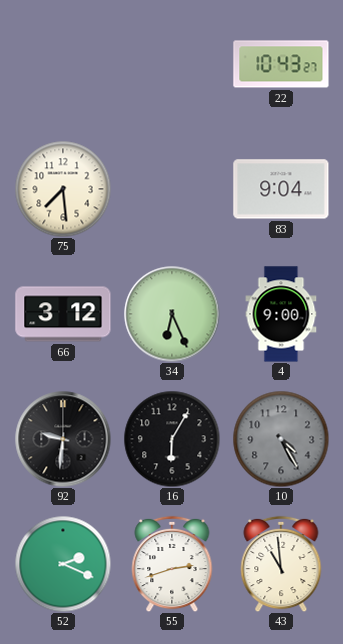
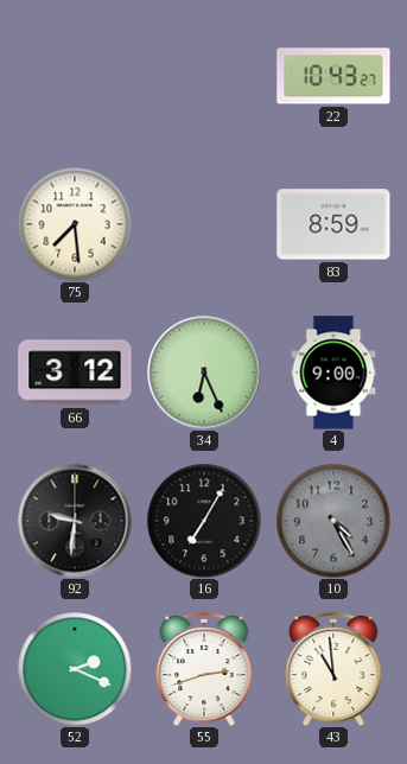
83: 9:04 -> 8:59
16: 6:05 -> 7:05
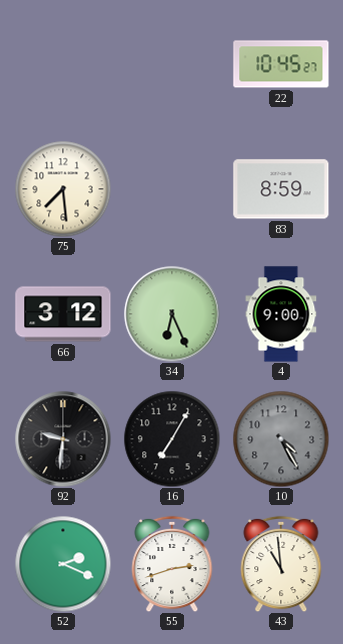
22: 10:43 -> 10:45
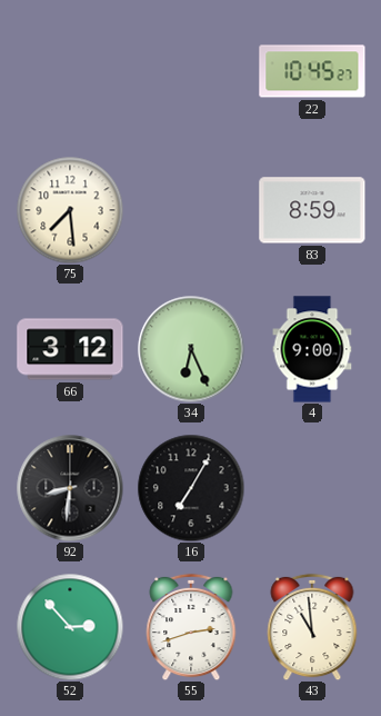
92: 9:31 -> 8:31
10: 4:25 -> none
52: 2:19 -> 2:53
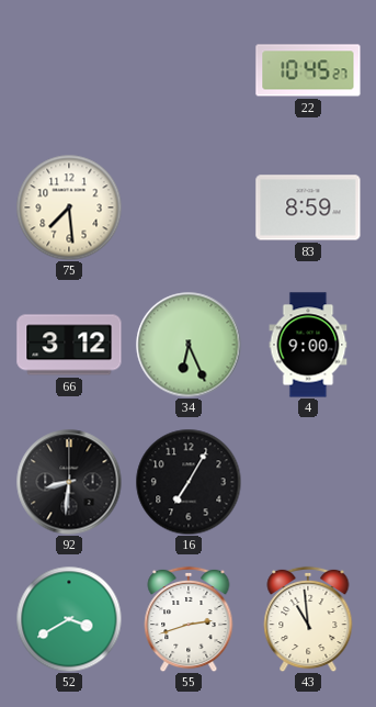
52: 2:53 -> 3:40
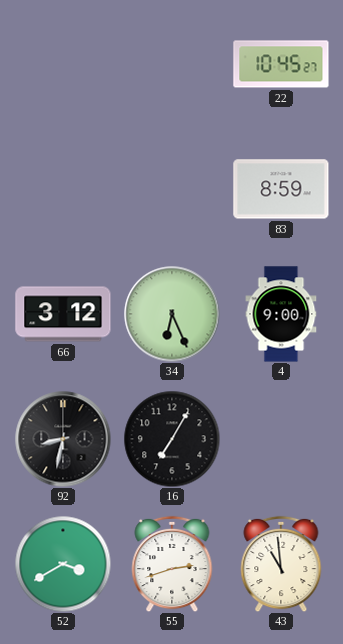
75: 7:29 -> none
92: 8:31 -> 8:32
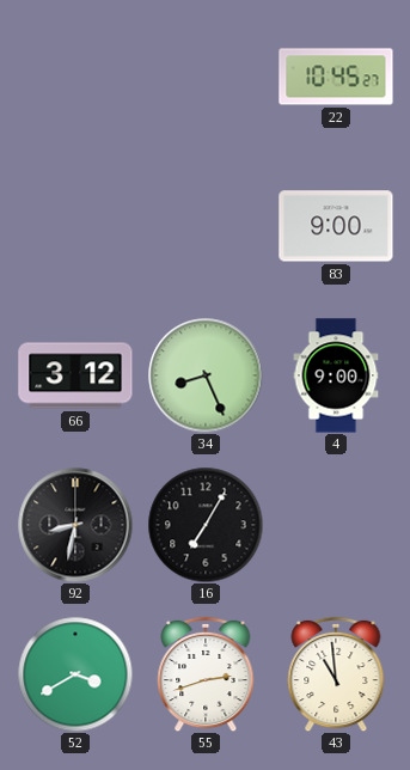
83: 8:59 -> 9:00
34: 6:26 -> 8:26
